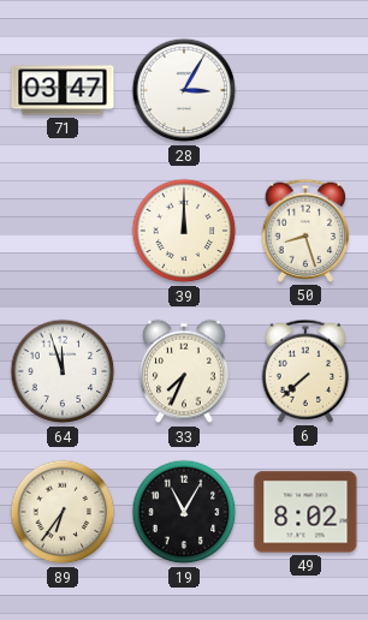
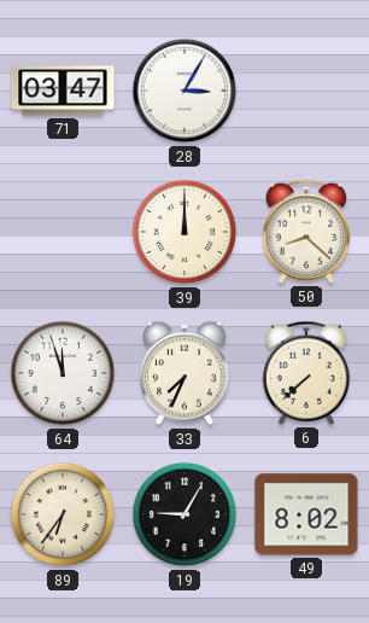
50: 8:27 -> 8:22
19: 11:05 -> 9:05
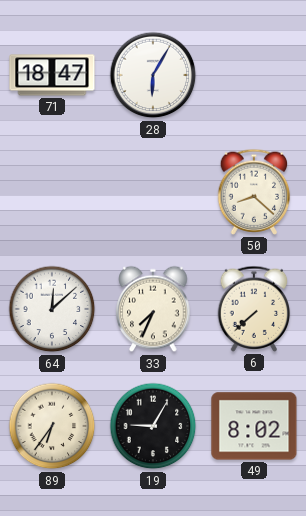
71: 03:47 -> 18:47
28: 3:05 -> 6:05
39: 12:00 -> none
64: 11:57 -> 12:08
